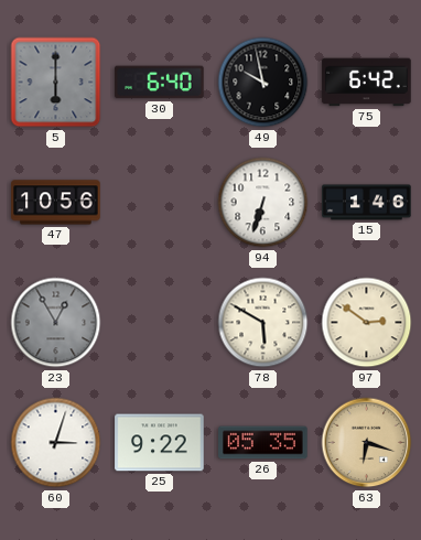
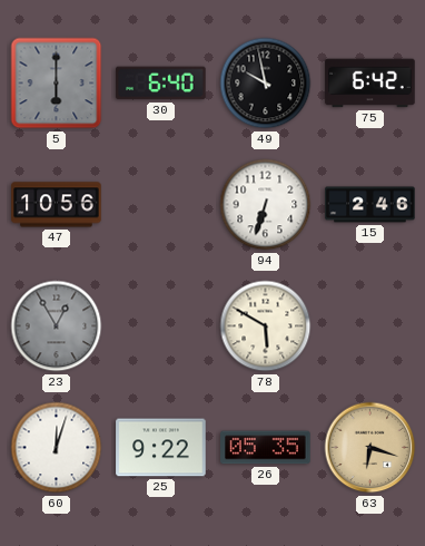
15: 1:46 -> 2:46
97: 2:51 -> none
60: 3:03 -> 12:03
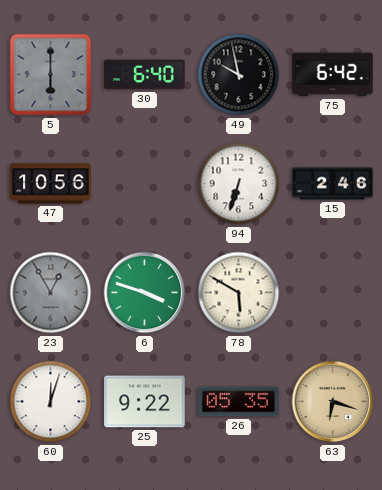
6: none -> 3:48
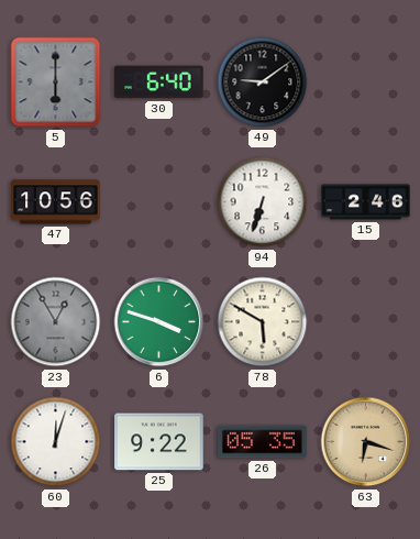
49: 9:58 -> 9:09
75: 6:42 -> none
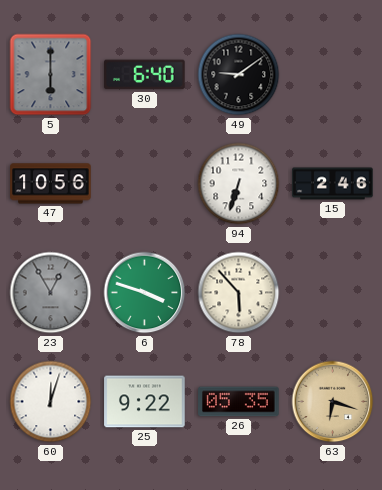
78: 5:50 -> 5:53
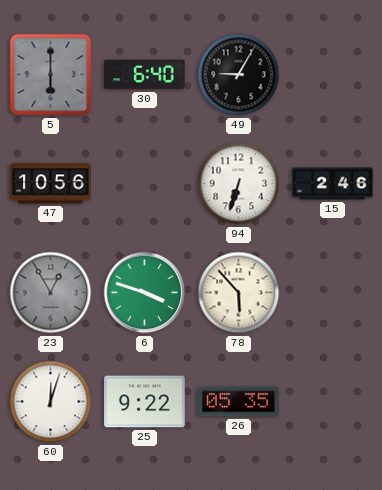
49: 9:09 -> 9:05
63: 6:18 -> none
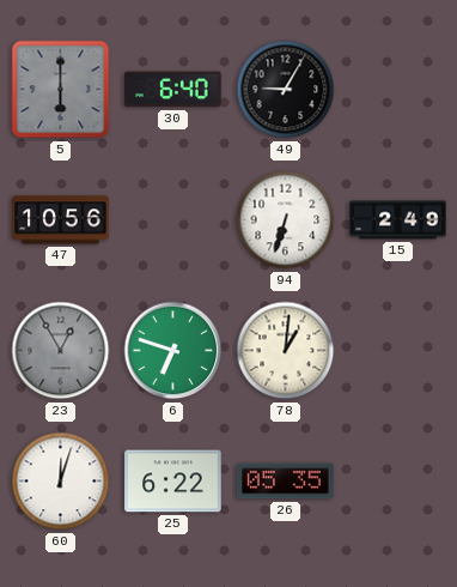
15: 2:46 -> 2:49
6: 3:48 -> 6:48
78: 5:53 -> 1:01
25: 9:22 -> 6:22
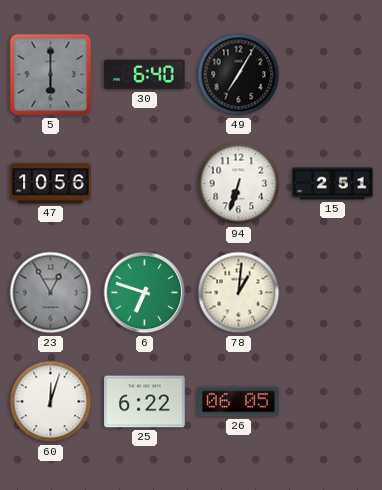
49: 9:05 -> 7:05
15: 2:49 -> 2:51
26: 05:35 -> 06:05
